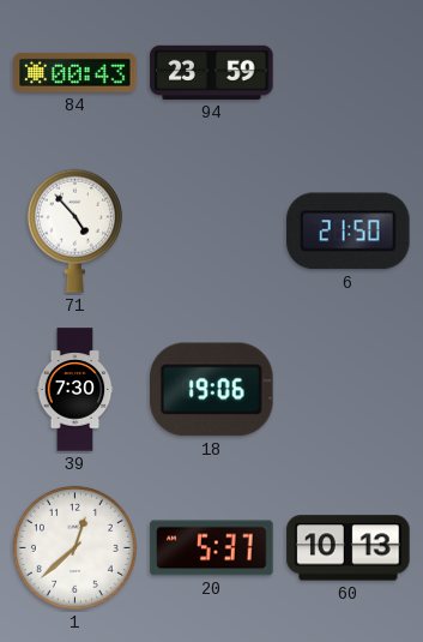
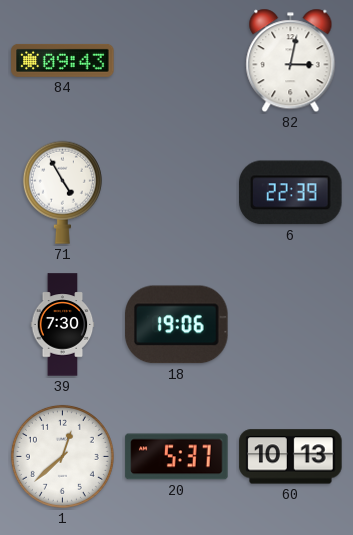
84: 00:43 -> 09:43
94: 23:59 -> none
82: none -> 3:02
71: 4:53 -> 4:55
6: 21:50 -> 22:39
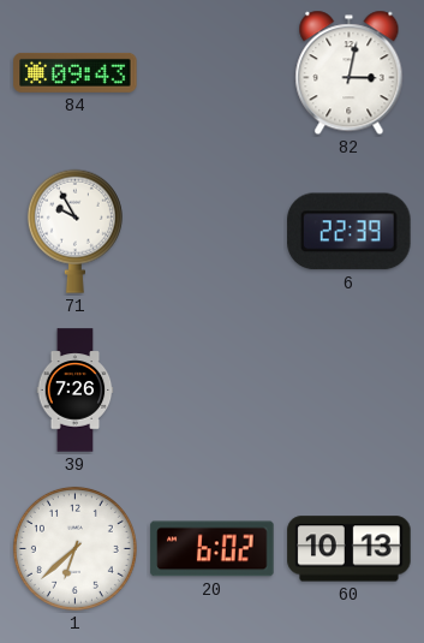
71: 4:55 -> 9:55
39: 7:30 -> 7:26
18: 19:06 -> none
1: 12:38 -> 6:38
20: 5:37 -> 6:02
